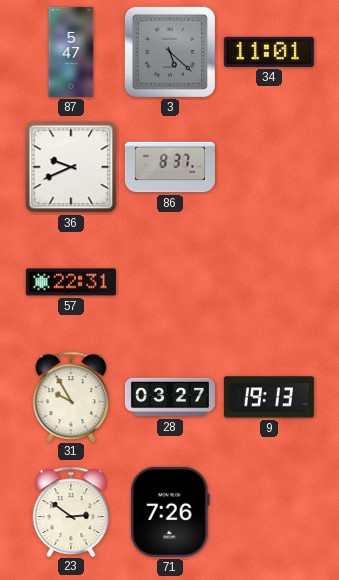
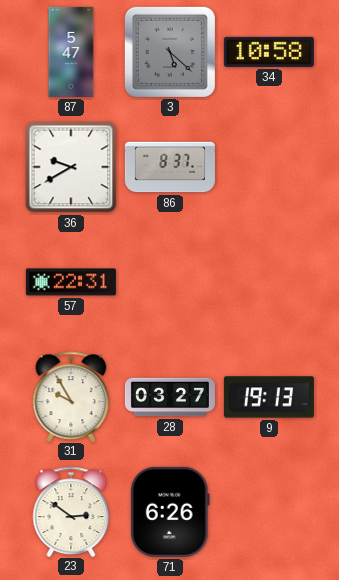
34: 11:01 -> 10:58
36: 9:41 -> 9:40
71: 7:26 -> 6:26
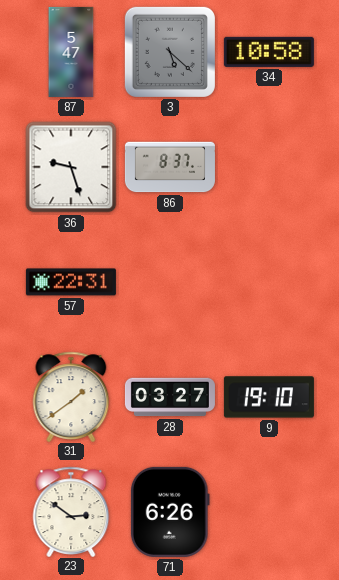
36: 9:40 -> 9:27
31: 9:55 -> 1:39
9: 19:13 -> 19:10
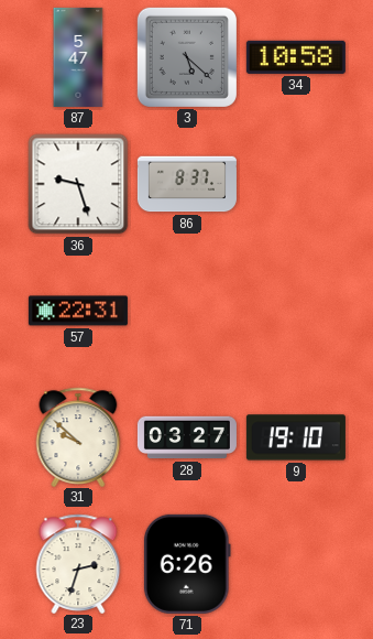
31: 1:39 -> 9:52
23: 2:51 -> 2:33
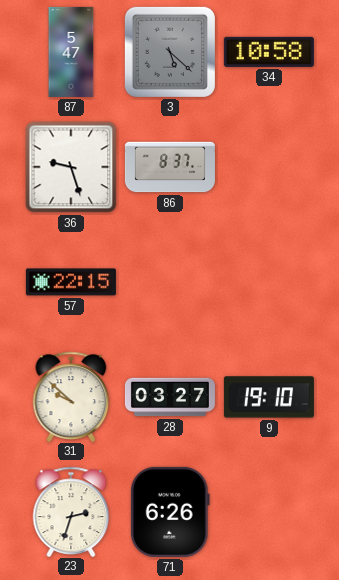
57: 22:31 -> 22:15
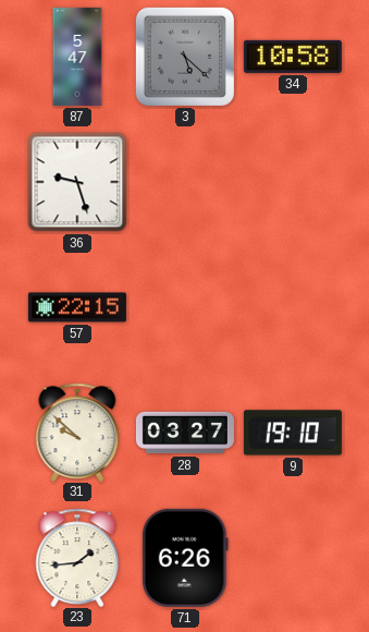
86: 8:37 -> none
23: 2:33 -> 1:44
